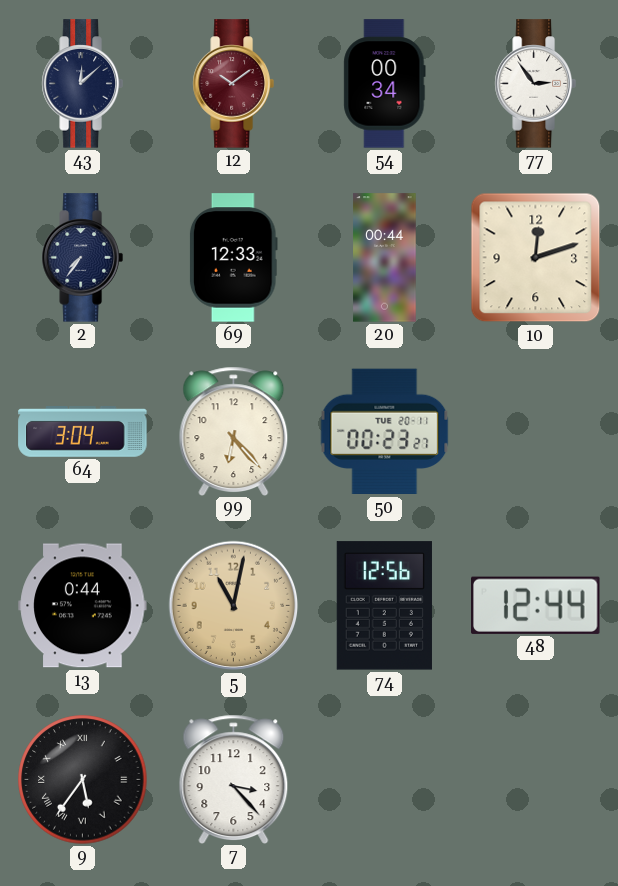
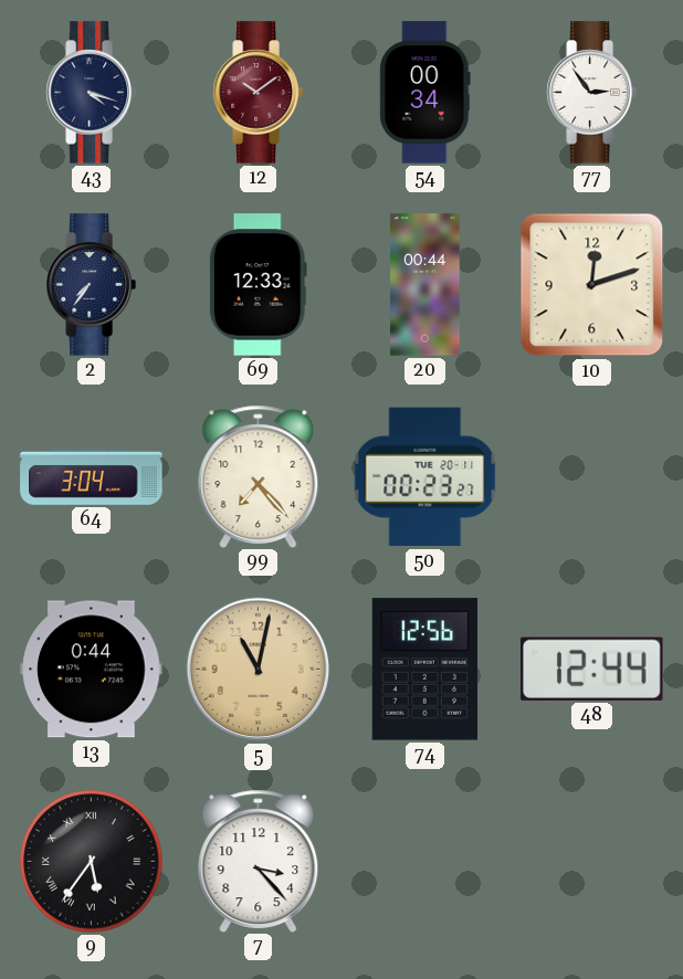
43: 12:08 -> 4:18
99: 6:23 -> 7:23
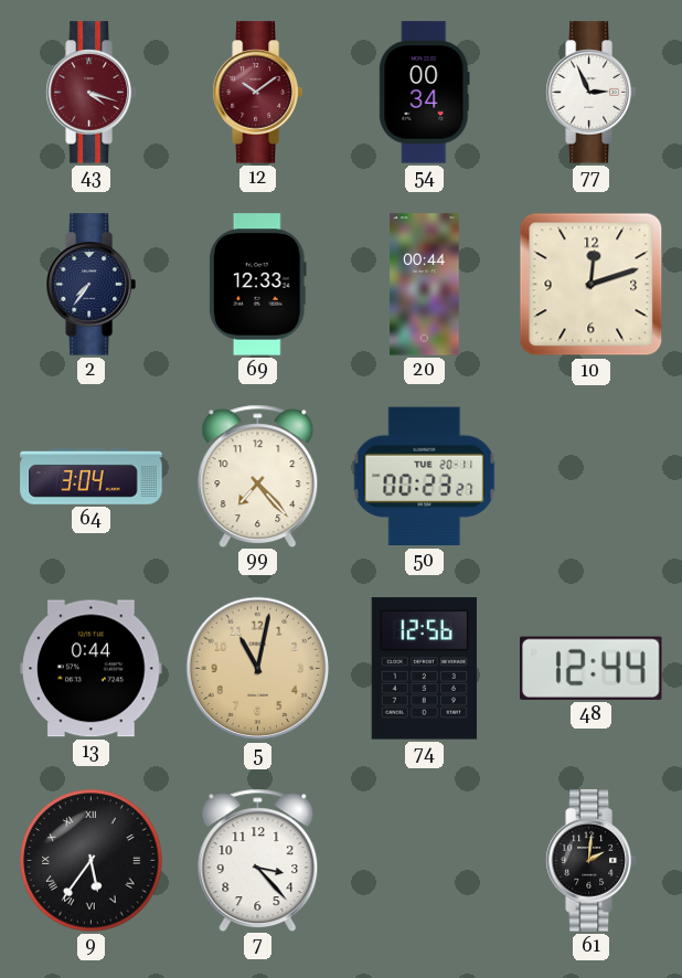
43 dial: navy -> burgundy
77: 2:54 -> 2:56
61: none -> 2:01
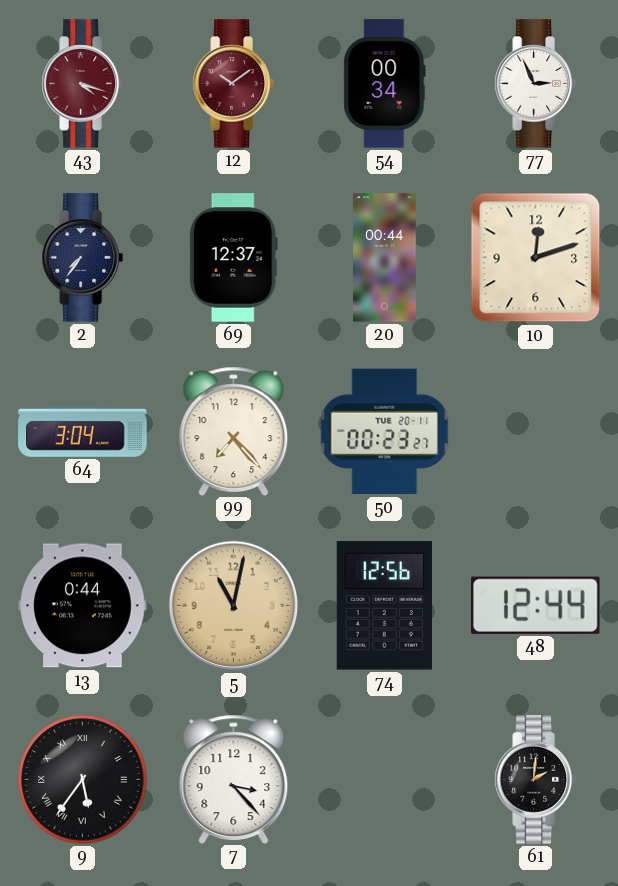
69: 12:33 -> 12:37
